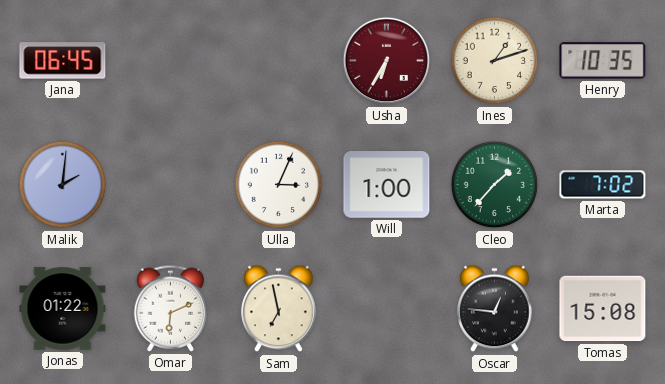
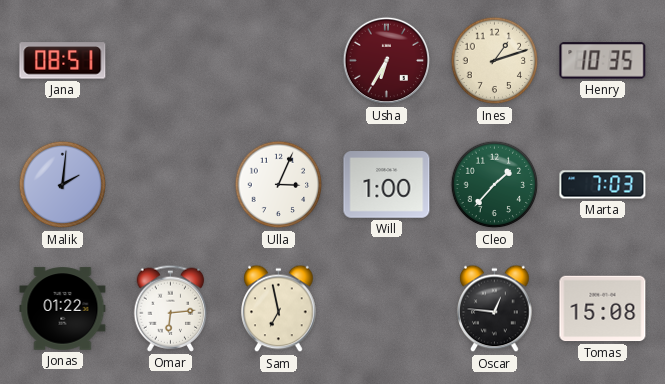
Jana: 06:45 -> 08:51
Marta: 7:02 -> 7:03
Omar: 6:11 -> 6:14
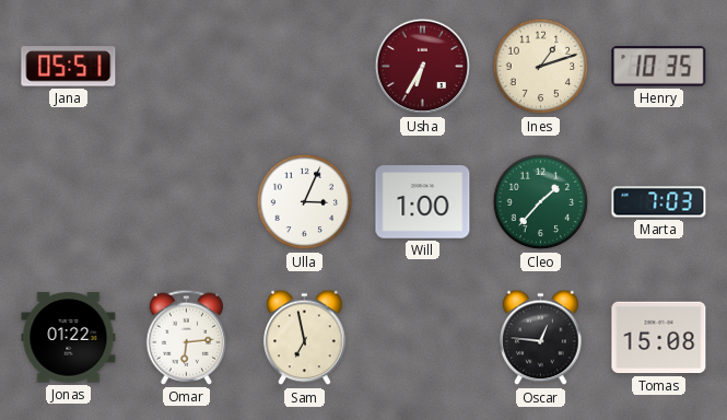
Jana: 08:51 -> 05:51
Malik: 2:01 -> none
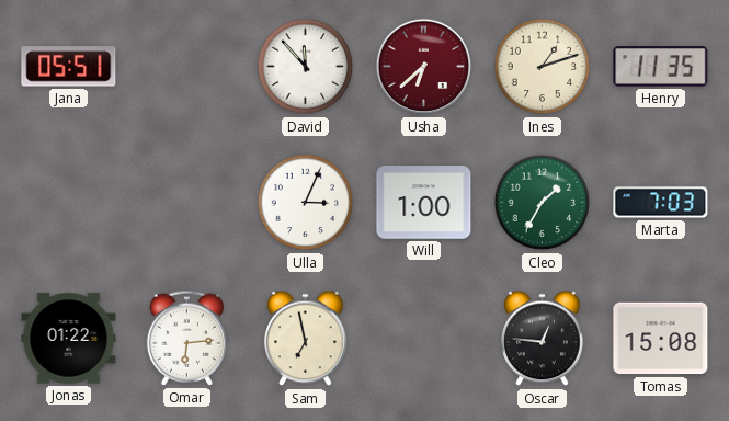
David: none -> 11:53
Usha: 6:35 -> 6:38
Henry: 10:35 -> 11:35
Cleo: 1:37 -> 1:35
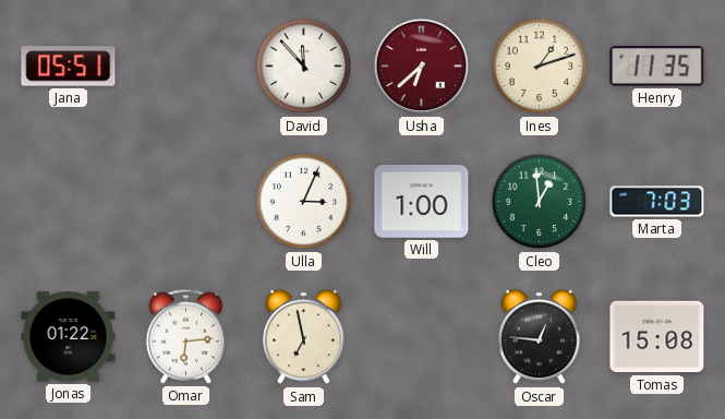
Cleo: 1:35 -> 12:59
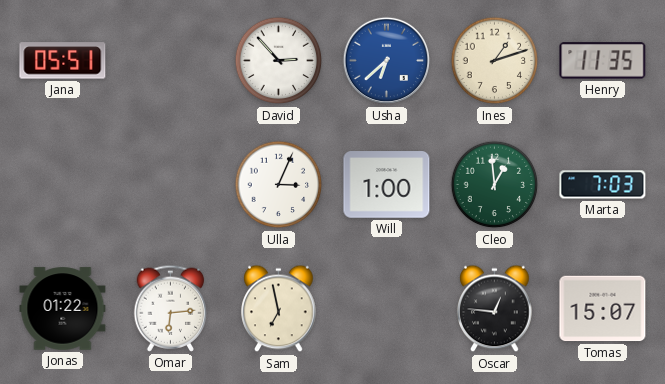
David: 11:53 -> 2:53
Usha dial: burgundy -> blue
Tomas: 15:08 -> 15:07
